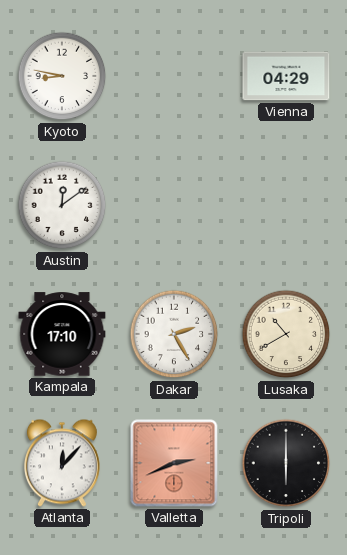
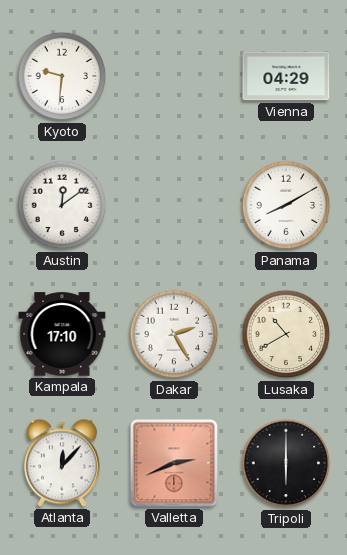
Kyoto: 8:47 -> 9:31
Panama: none -> 8:10
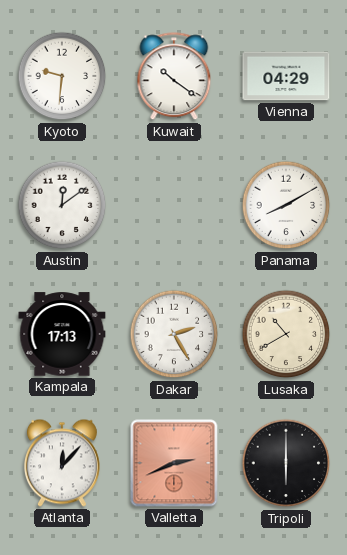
Kuwait: none -> 10:21
Kampala: 17:10 -> 17:13
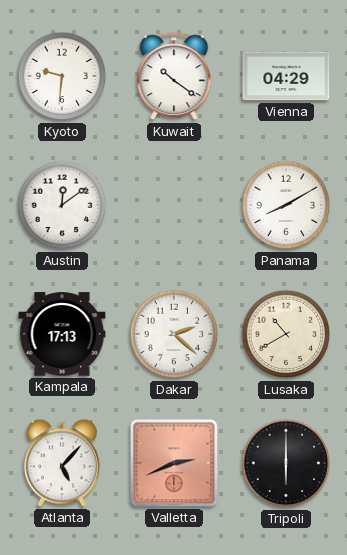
Dakar: 2:25 -> 2:22
Atlanta: 12:07 -> 5:07
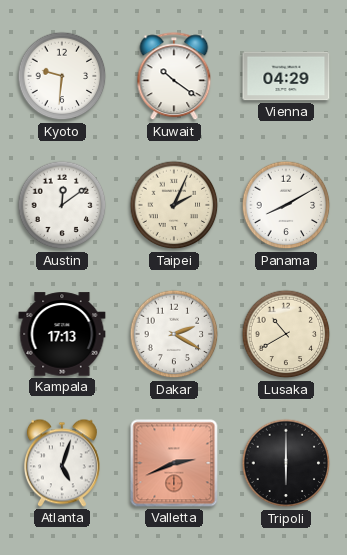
Taipei: none -> 2:04
Dakar: 2:22 -> 2:20
Atlanta: 5:07 -> 5:03
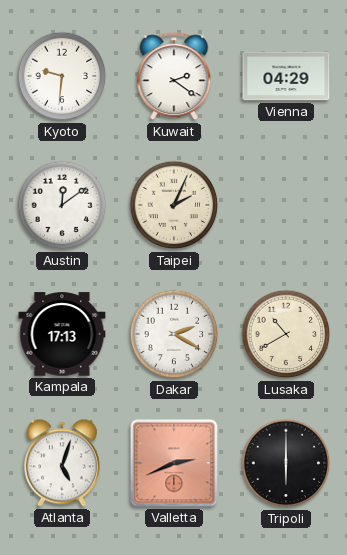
Kuwait: 10:21 -> 2:21
Panama: 8:10 -> none
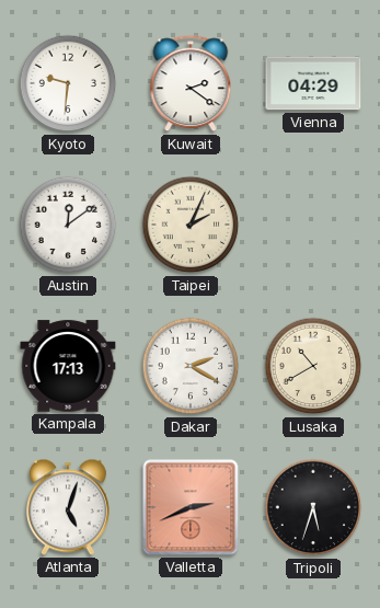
Tripoli: 6:00 -> 5:33
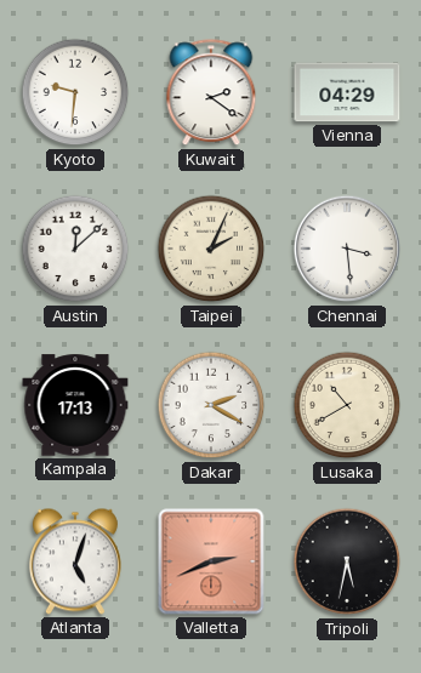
Austin: 12:09 -> 12:08
Chennai: none -> 3:29
Tripoli: 5:33 -> 5:32
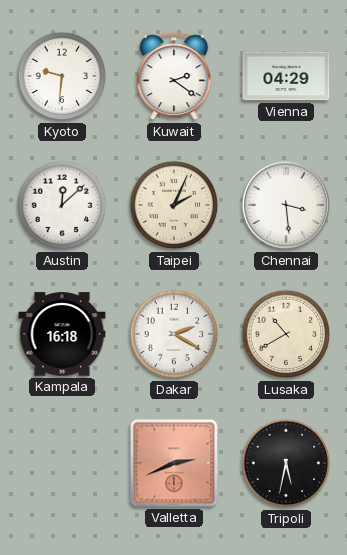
Kampala: 17:13 -> 16:18
Atlanta: 5:03 -> none
